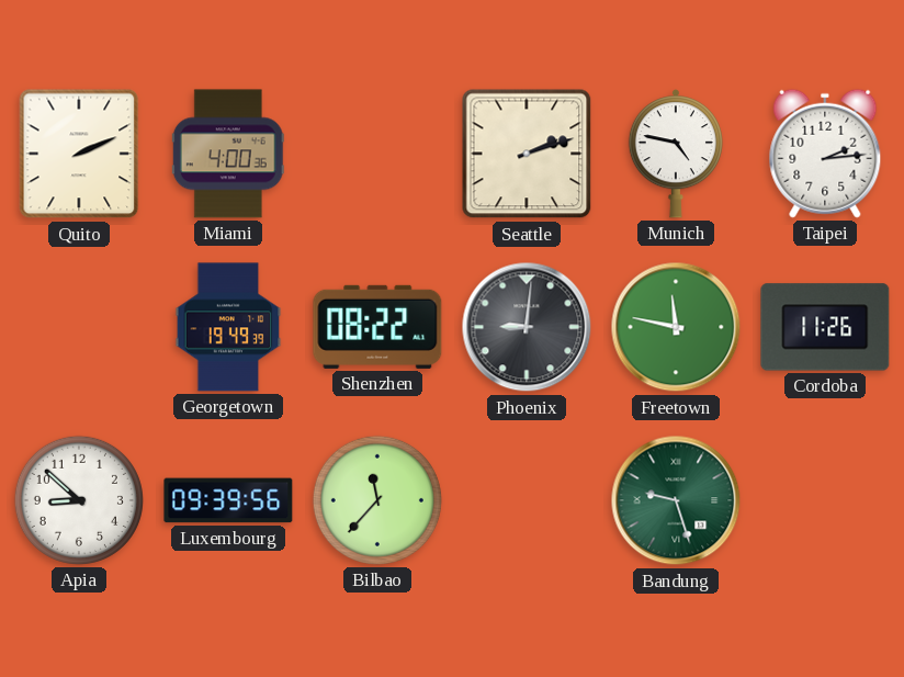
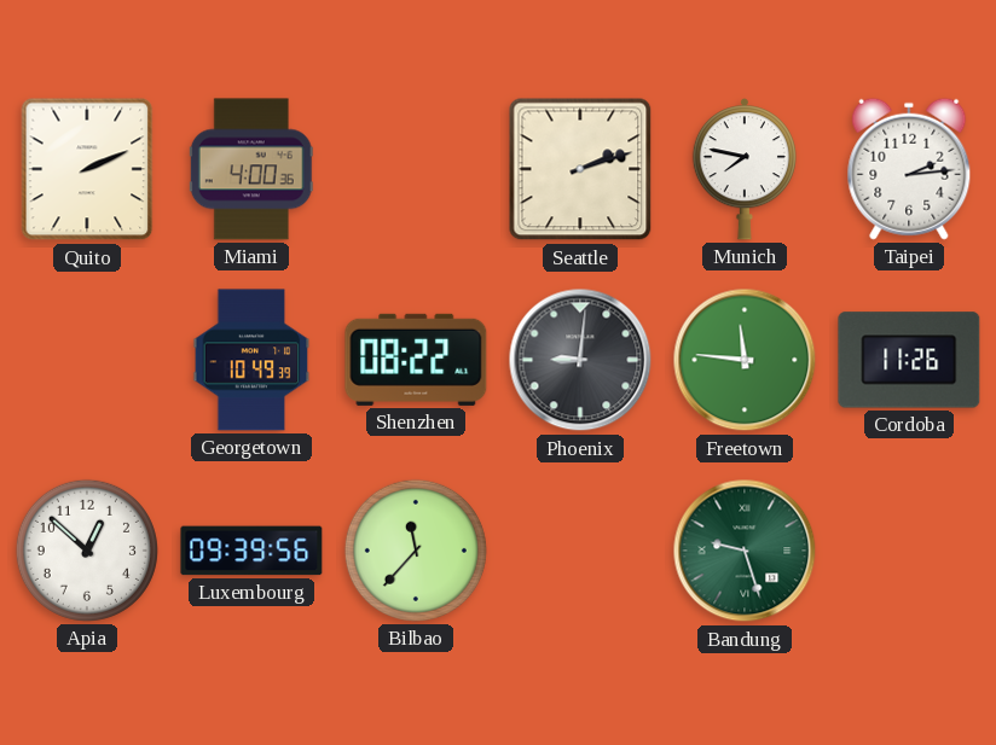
Munich: 4:47 -> 7:47
Georgetown: 19:49 -> 10:49
Freetown: 11:47 -> 11:46
Apia: 8:52 -> 12:52
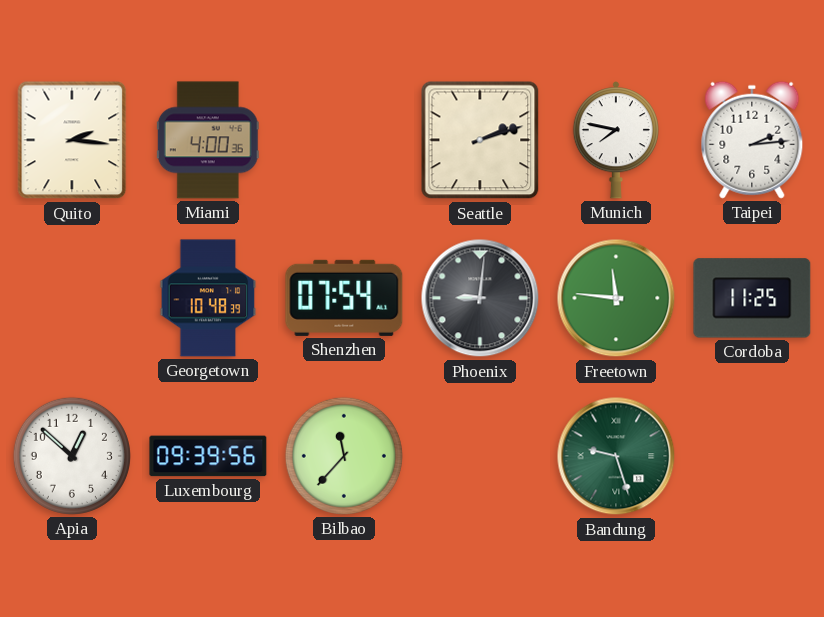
Quito: 2:11 -> 2:16
Georgetown: 10:49 -> 10:48
Shenzhen: 08:22 -> 07:54
Cordoba: 11:26 -> 11:25
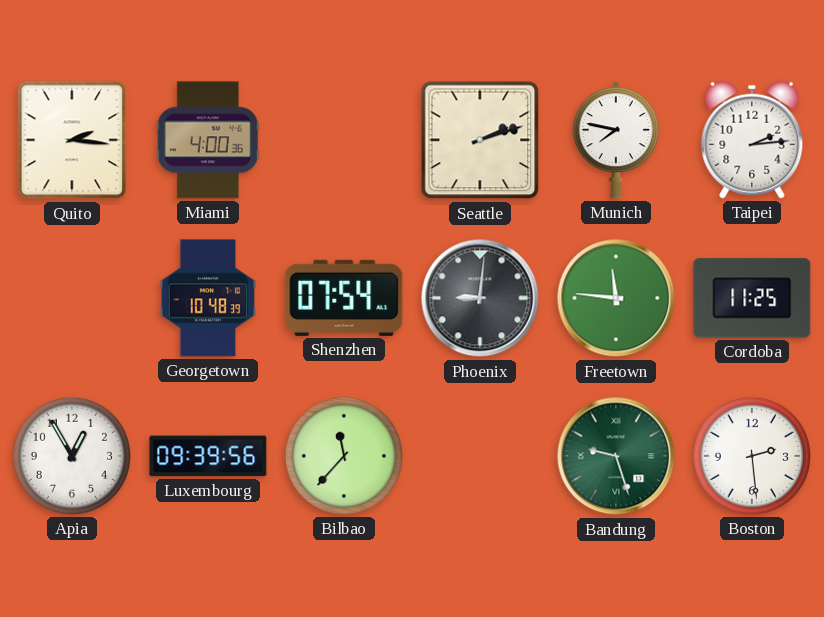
Apia: 12:52 -> 12:55
Boston: none -> 2:29
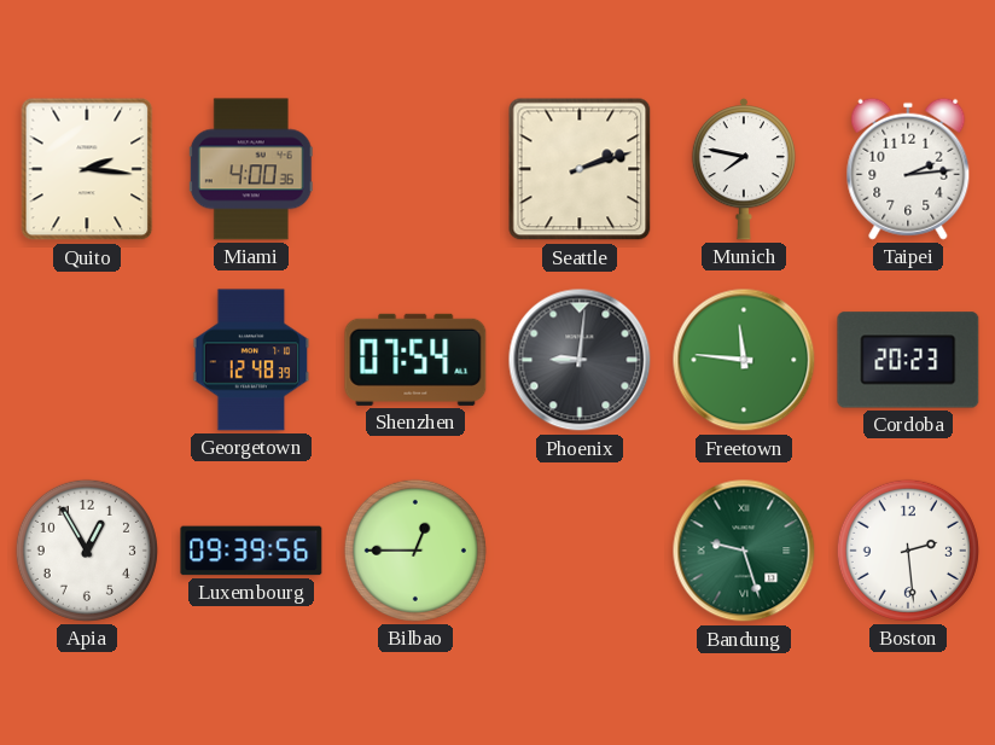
Georgetown: 10:48 -> 12:48
Cordoba: 11:25 -> 20:23
Bilbao: 11:37 -> 12:45
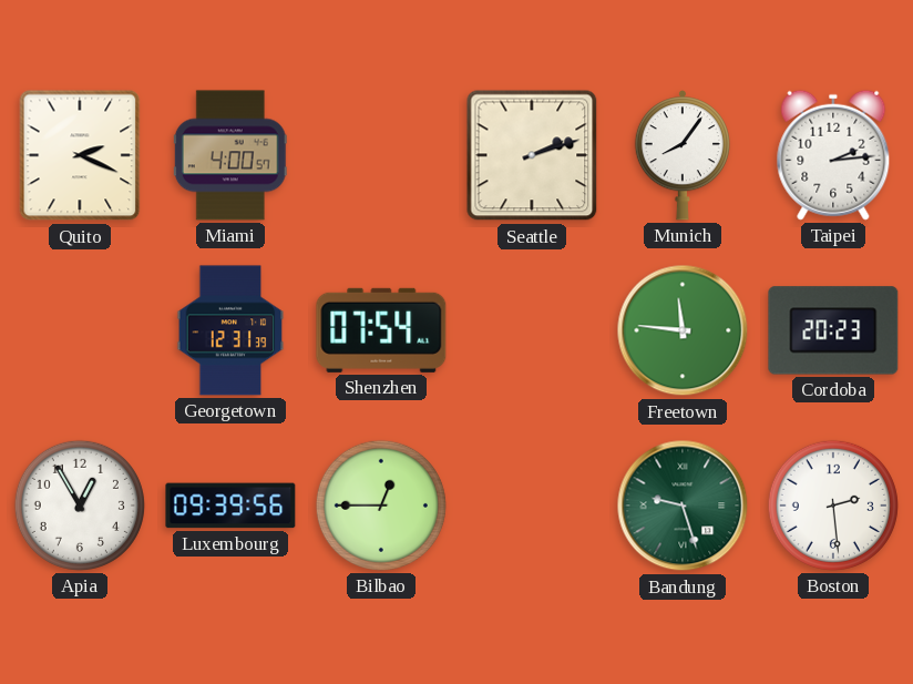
Quito: 2:16 -> 2:19
Miami: 4:00:36 -> 4:00:57
Munich: 7:47 -> 8:06
Georgetown: 12:48 -> 12:31
Phoenix: 9:01 -> none
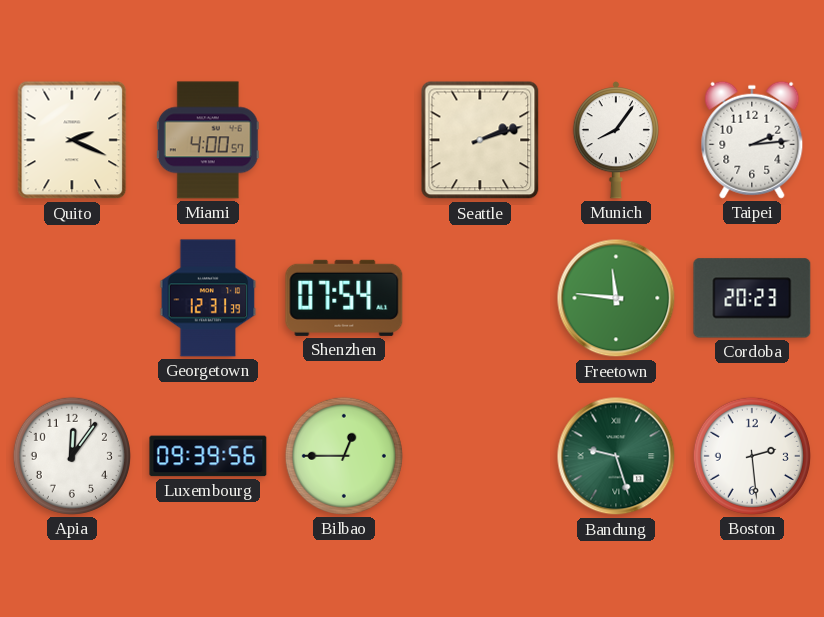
Apia: 12:55 -> 12:06
